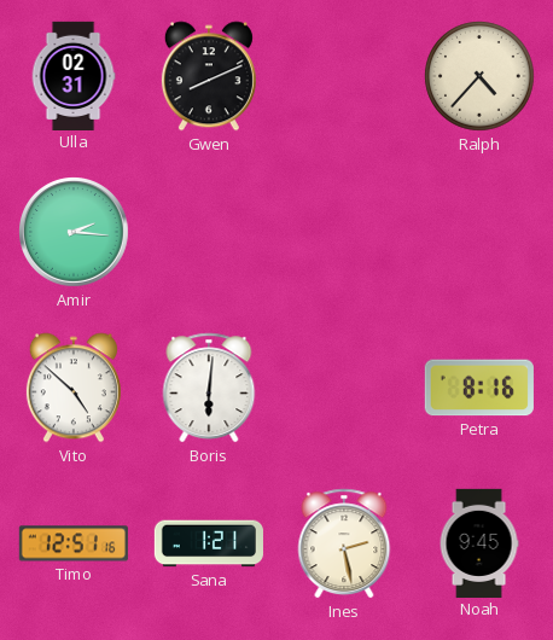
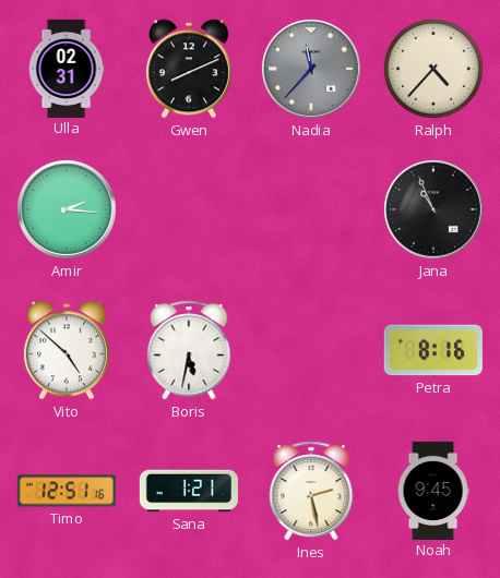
Nadia: none -> 11:37
Jana: none -> 10:56
Boris: 6:01 -> 5:32
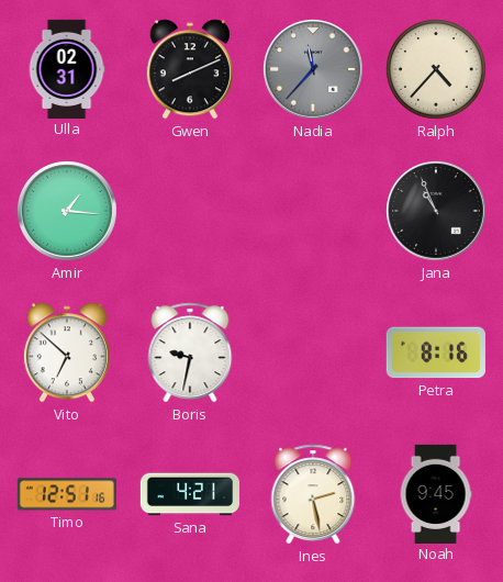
Amir: 2:16 -> 1:16
Vito: 4:52 -> 6:52
Boris: 5:32 -> 9:32
Sana: 1:21 -> 4:21
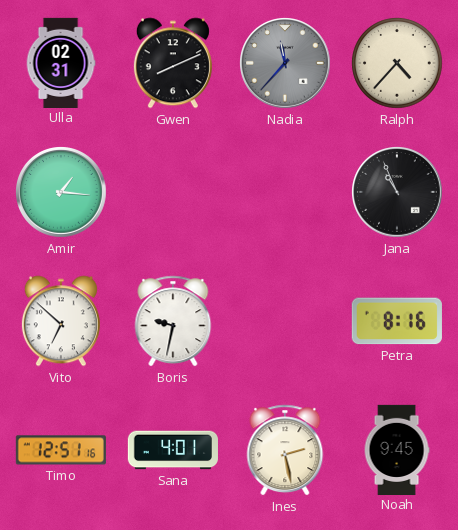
Sana: 4:21 -> 4:01
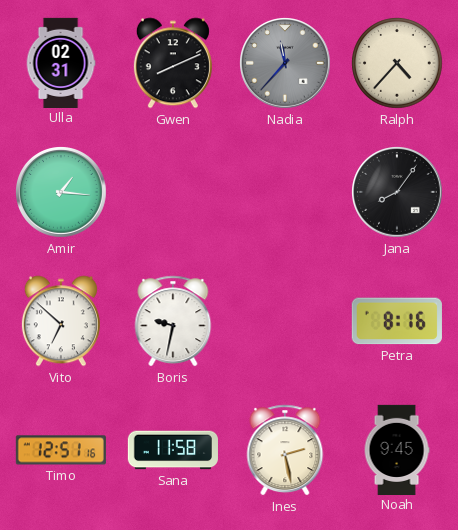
Jana: 10:56 -> 8:06
Sana: 4:01 -> 11:58
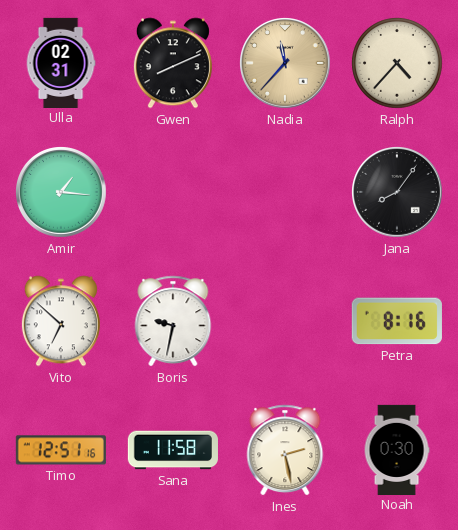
Nadia dial: grey -> champagne
Noah: 9:45 -> 0:30
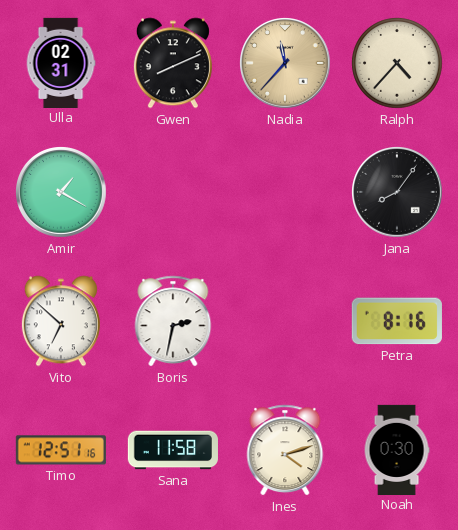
Amir: 1:16 -> 1:20
Boris: 9:32 -> 2:32
Ines: 2:28 -> 4:12
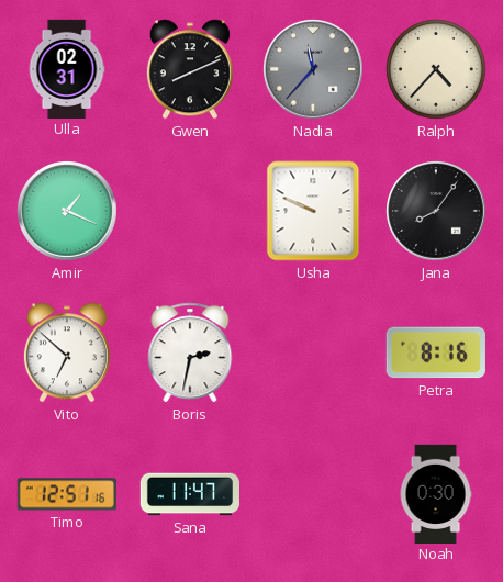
Nadia dial: champagne -> grey
Amir: 1:20 -> 1:19
Usha: none -> 9:49
Sana: 11:58 -> 11:47
Ines: 4:12 -> none
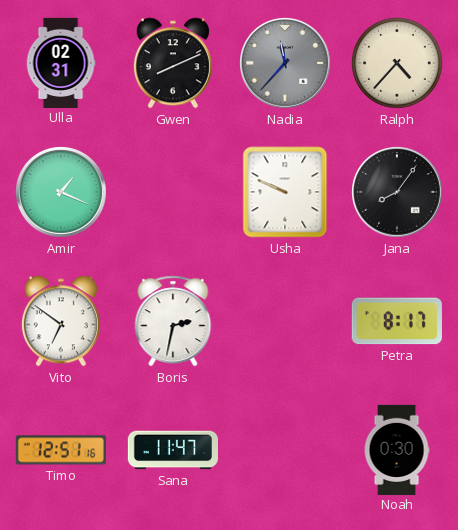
Vito: 6:52 -> 6:51
Petra: 8:16 -> 8:17
